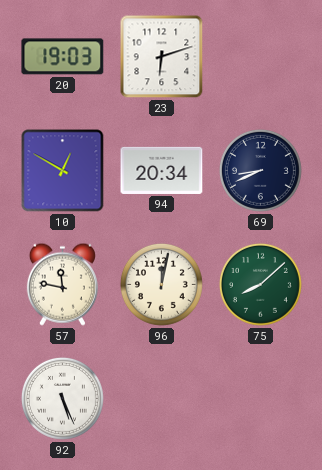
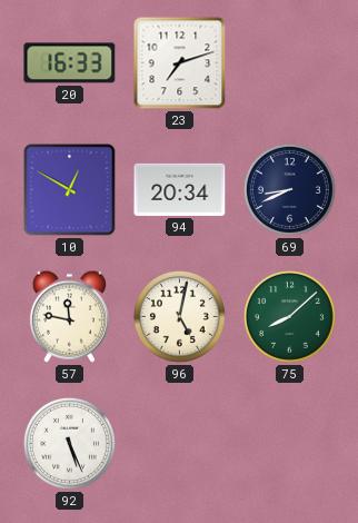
20: 19:03 -> 16:33
23: 6:12 -> 7:12
96: 12:02 -> 5:02
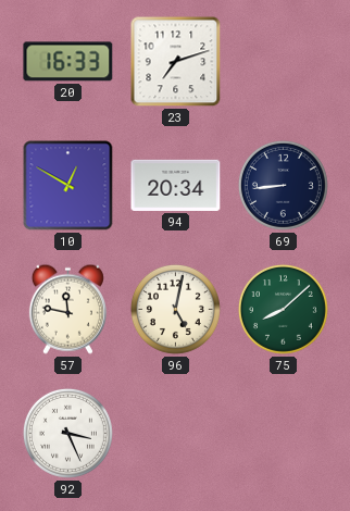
69: 8:41 -> 8:44
92: 5:26 -> 3:26
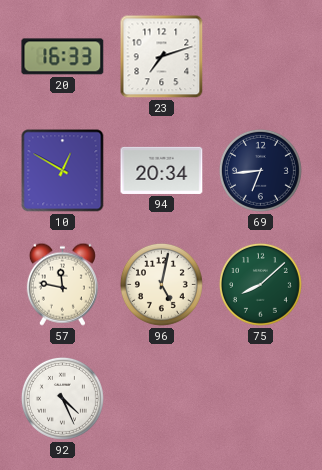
69: 8:44 -> 6:44
92: 3:26 -> 4:26
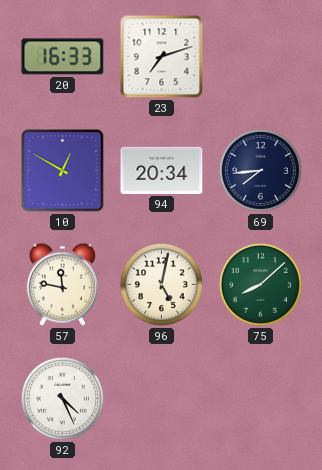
69: 6:44 -> 7:44
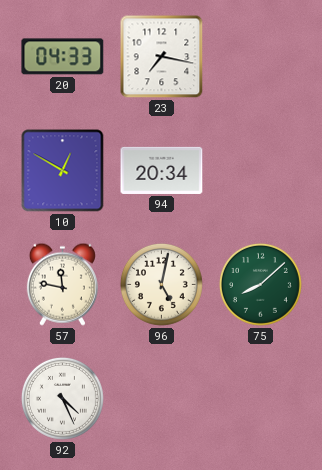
20: 16:33 -> 04:33
23: 7:12 -> 7:17
69: 7:44 -> none
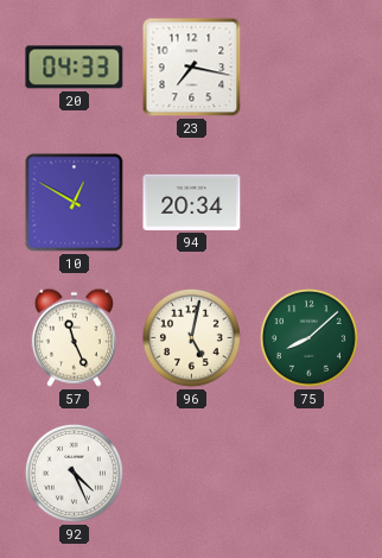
57: 11:47 -> 11:26
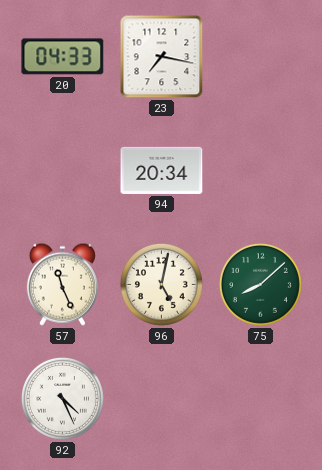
10: 12:50 -> none
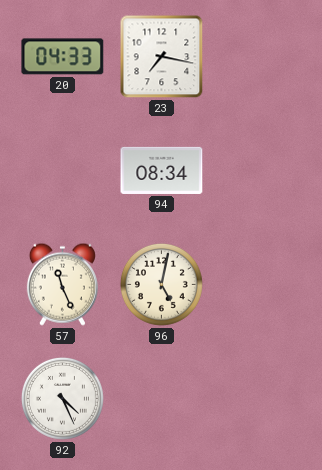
94: 20:34 -> 08:34
75: 8:08 -> none
